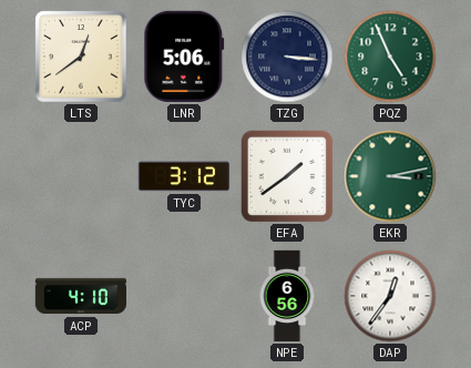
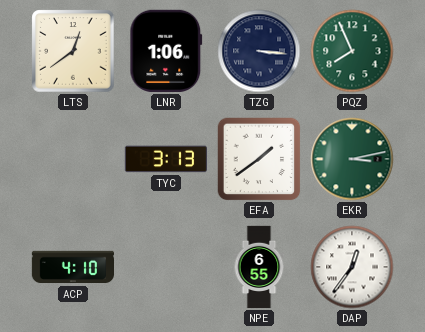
LNR: 5:06 -> 1:06
PQZ: 4:56 -> 7:56
TYC: 3:12 -> 3:13
NPE: 6:56 -> 6:55
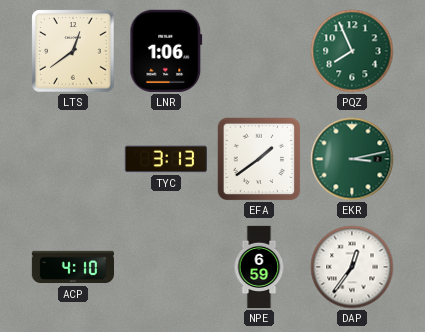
TZG: 3:16 -> none
NPE: 6:55 -> 6:59
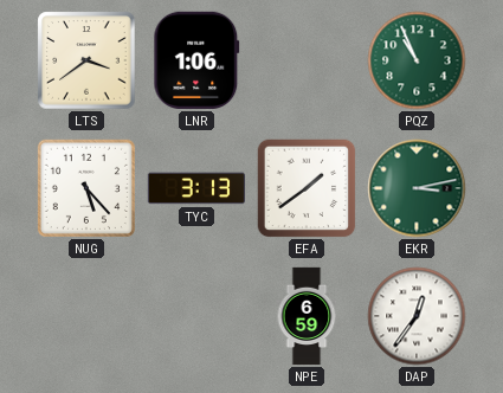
LTS: 12:39 -> 3:39
PQZ: 7:56 -> 10:56
NUG: none -> 5:23
ACP: 4:10 -> none
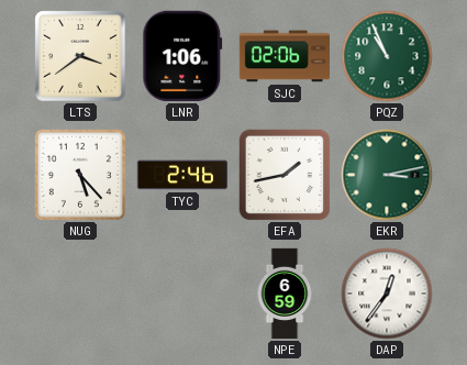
SJC: none -> 02:06
TYC: 3:13 -> 2:46
EFA: 1:39 -> 1:43
